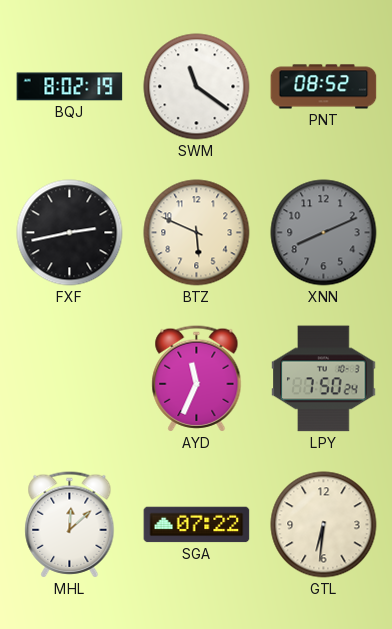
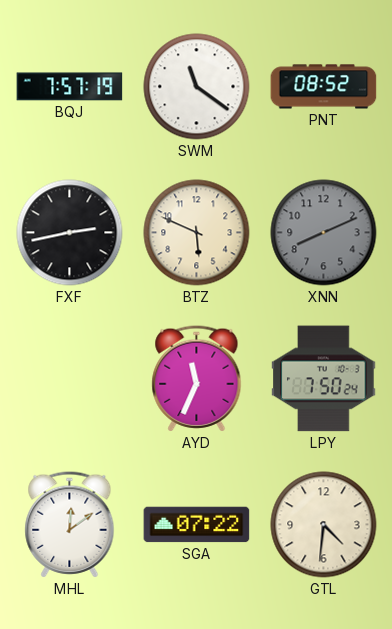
BQJ: 8:02 -> 7:57
MHL: 12:08 -> 12:09
GTL: 6:31 -> 4:31
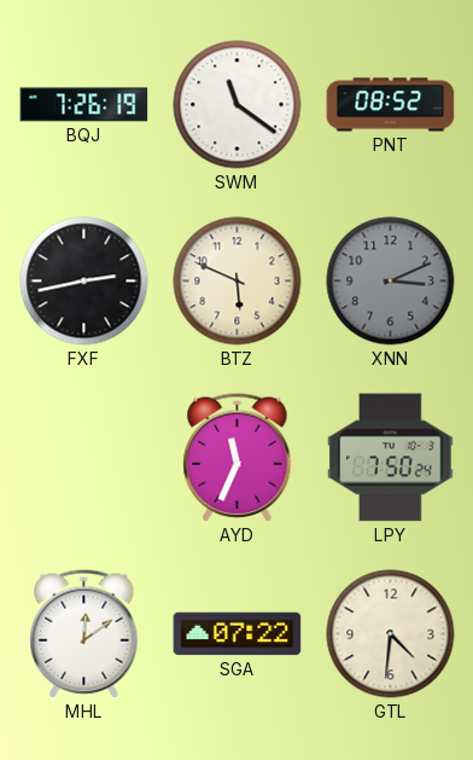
BQJ: 7:57 -> 7:26
XNN: 8:11 -> 3:11
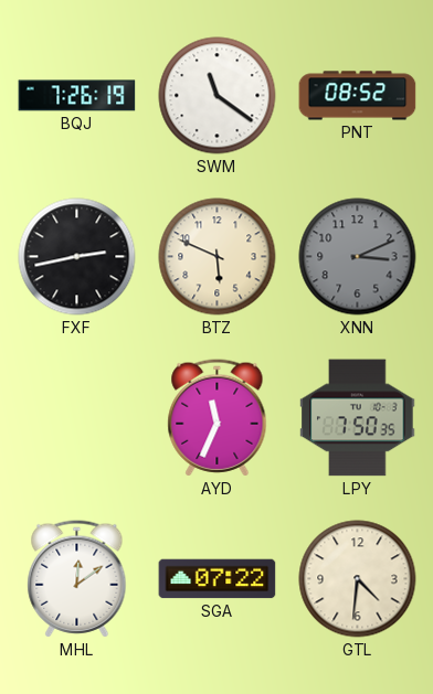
LPY: 7:50:24 -> 7:50:35
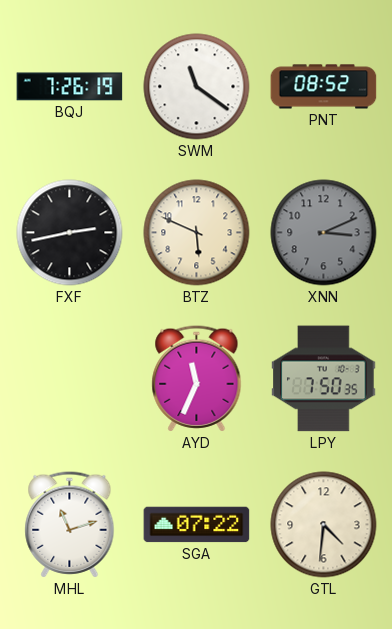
MHL: 12:09 -> 11:12
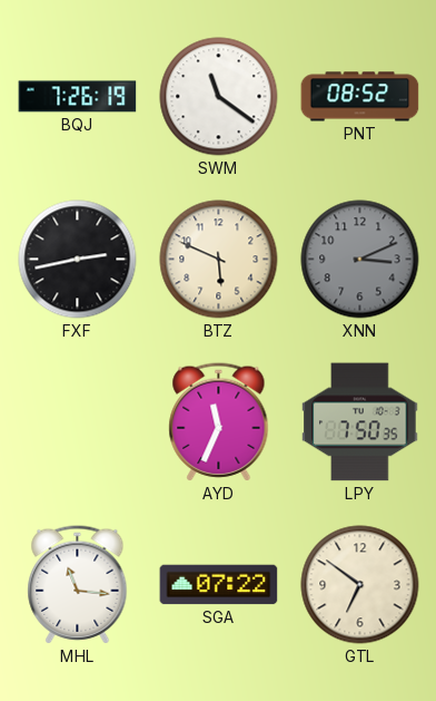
MHL: 11:12 -> 11:16
GTL: 4:31 -> 6:51
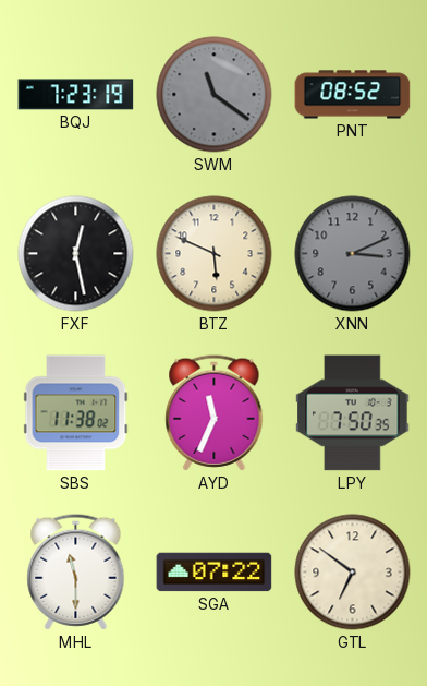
BQJ: 7:26 -> 7:23
SWM dial: white -> grey
FXF: 2:43 -> 12:28
SBS: none -> 11:38
MHL: 11:16 -> 11:30
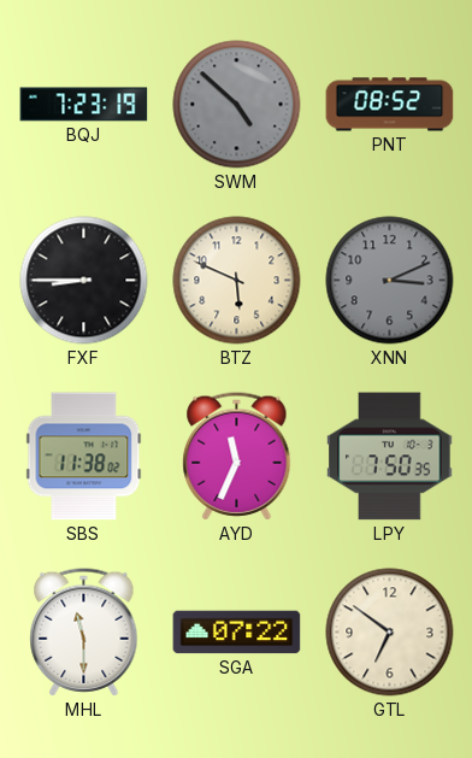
SWM: 11:21 -> 4:52
FXF: 12:28 -> 8:45
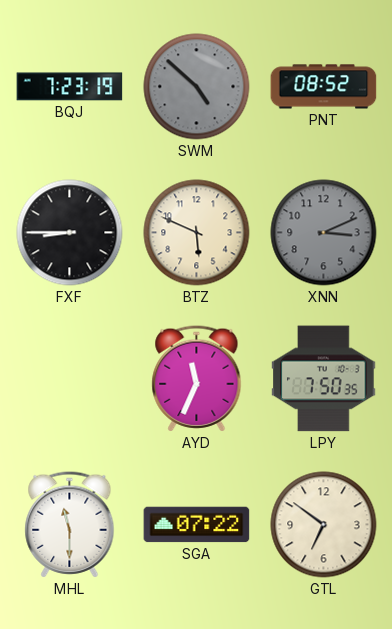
SBS: 11:38 -> none
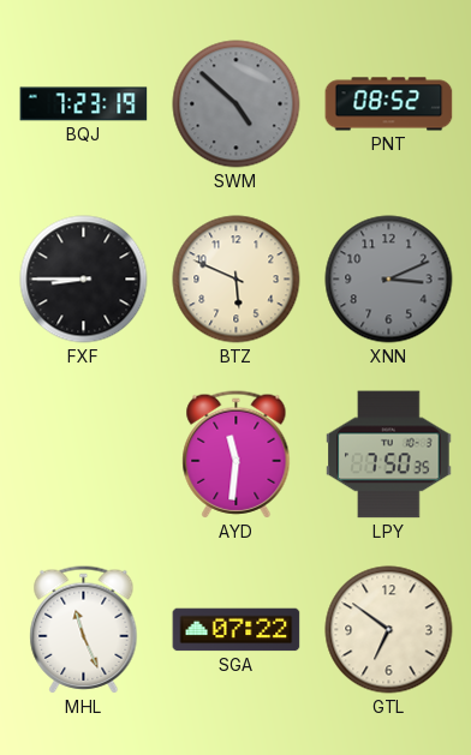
AYD: 11:34 -> 11:31
MHL: 11:30 -> 11:26
